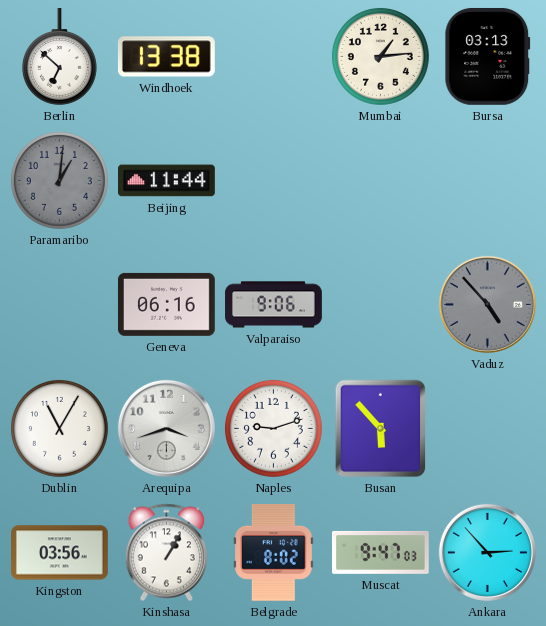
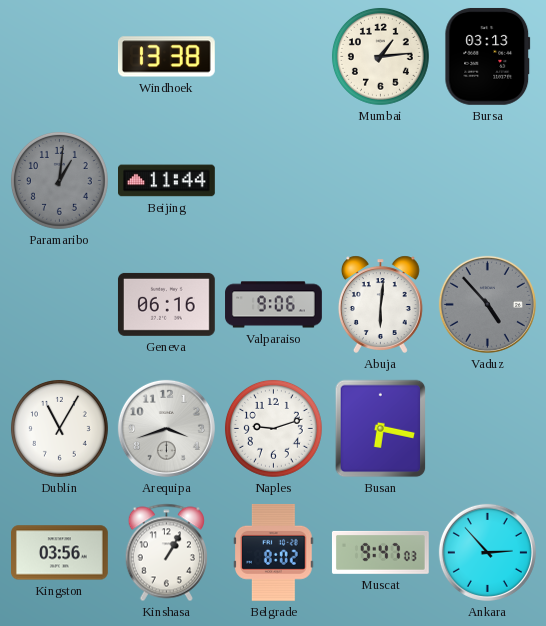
Berlin: 6:52 -> none
Abuja: none -> 6:01
Busan: 5:53 -> 6:17
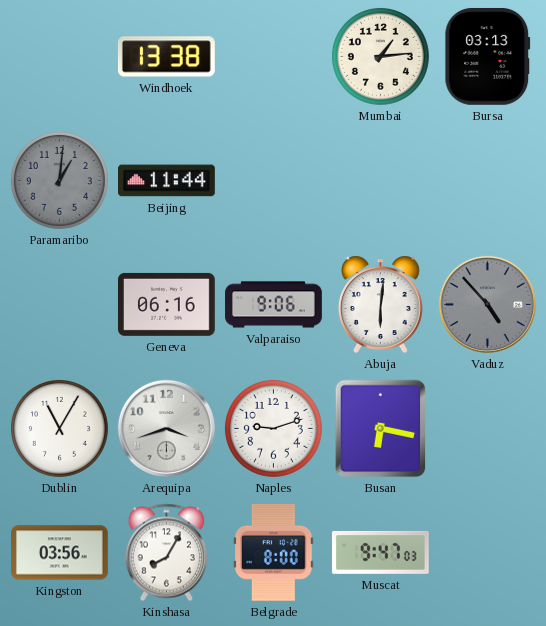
Kinshasa: 1:05 -> 8:05
Belgrade: 8:02 -> 8:00
Ankara: 2:53 -> none
